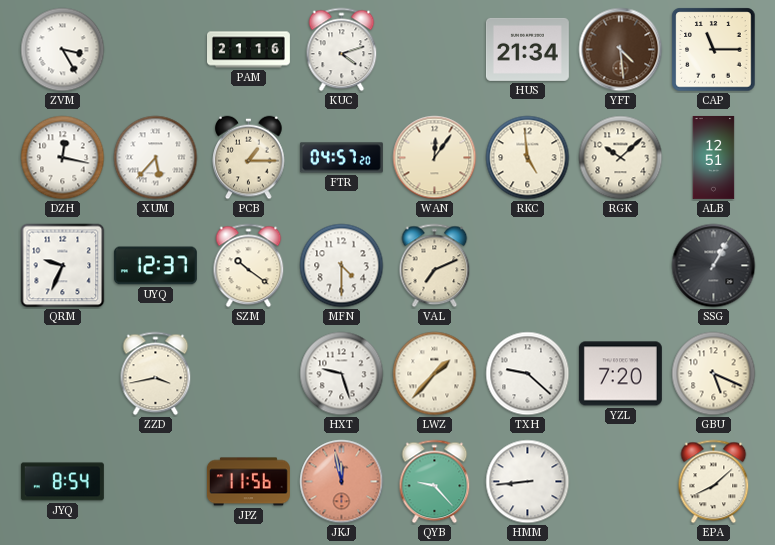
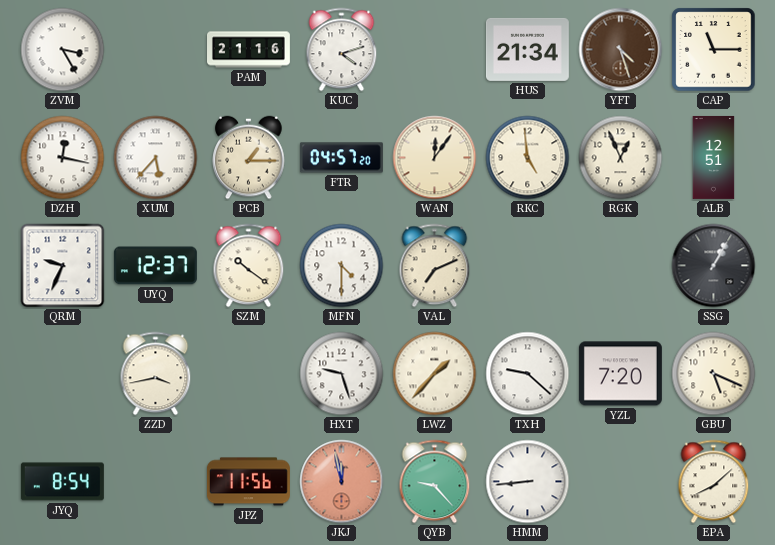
YFT: 4:29 -> 4:27
RGK: 10:08 -> 12:56
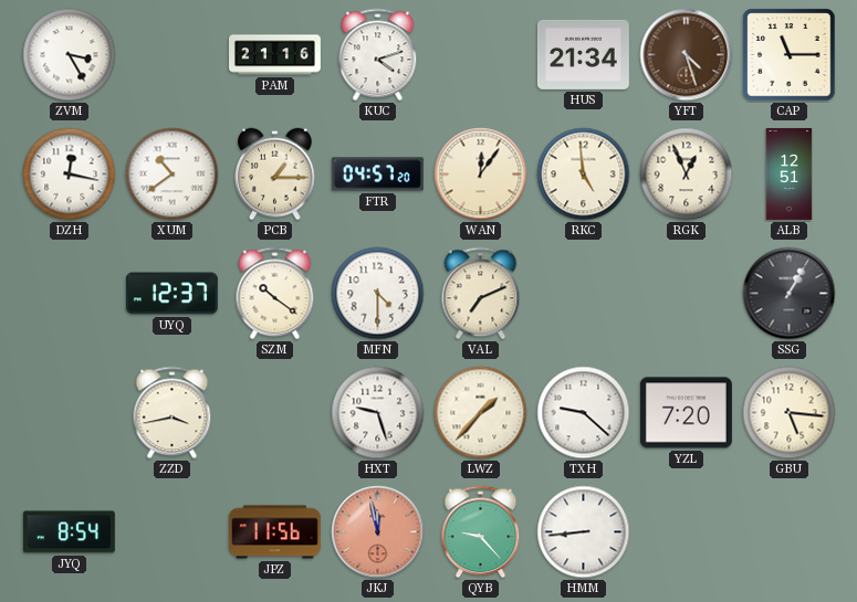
XUM: 5:37 -> 10:39
QRM: 9:34 -> none
GBU: 5:19 -> 5:16
EPA: 8:08 -> none
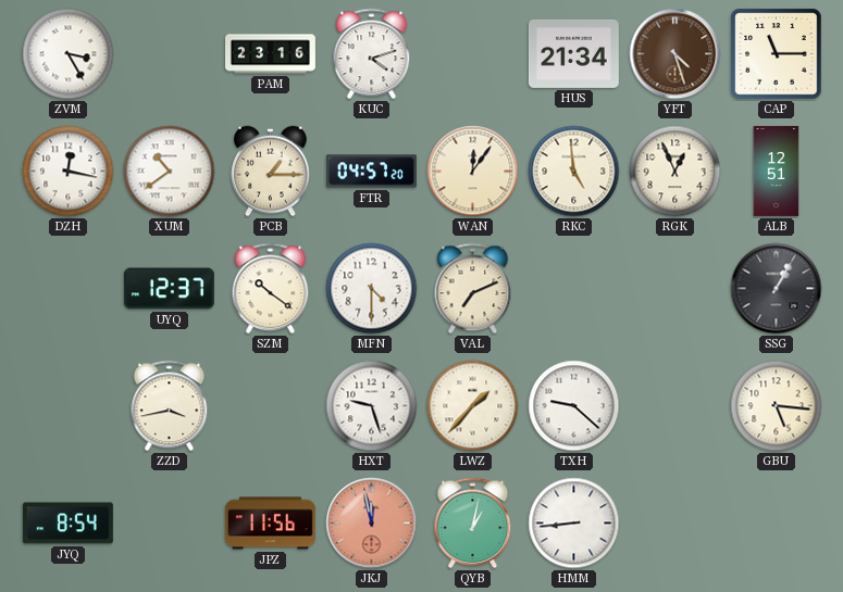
PAM: 21:16 -> 23:16
YZL: 7:20 -> none
QYB: 9:23 -> 1:02
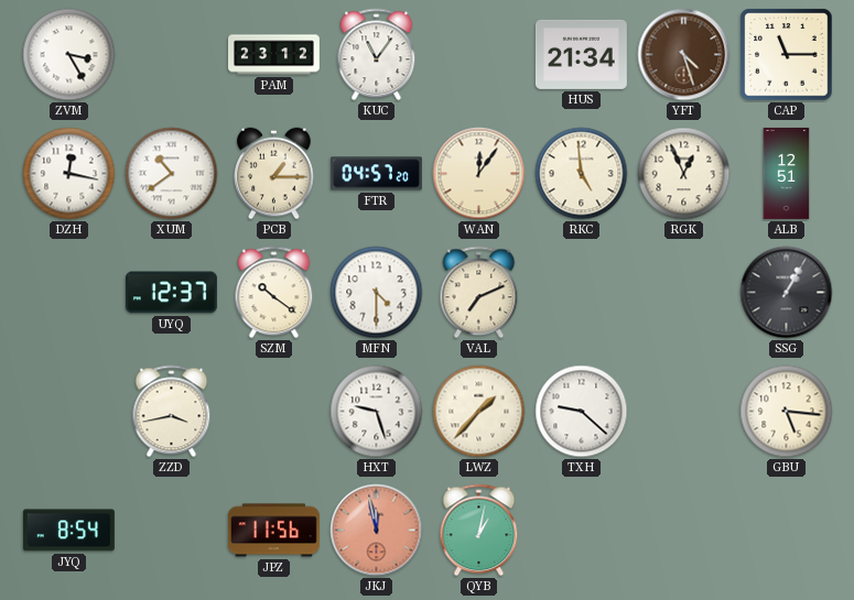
PAM: 23:16 -> 23:12
KUC: 4:12 -> 11:06
HMM: 8:44 -> none
